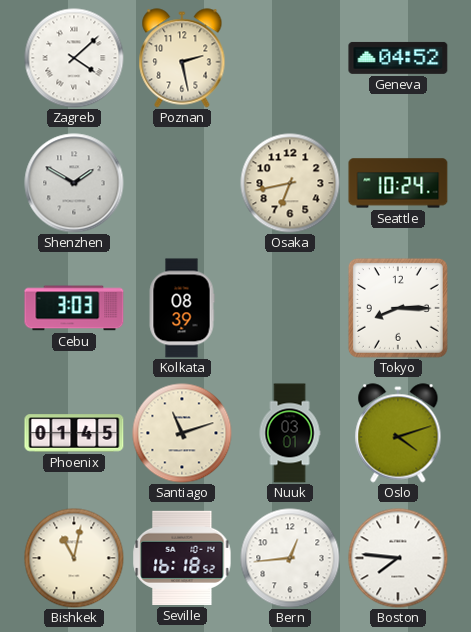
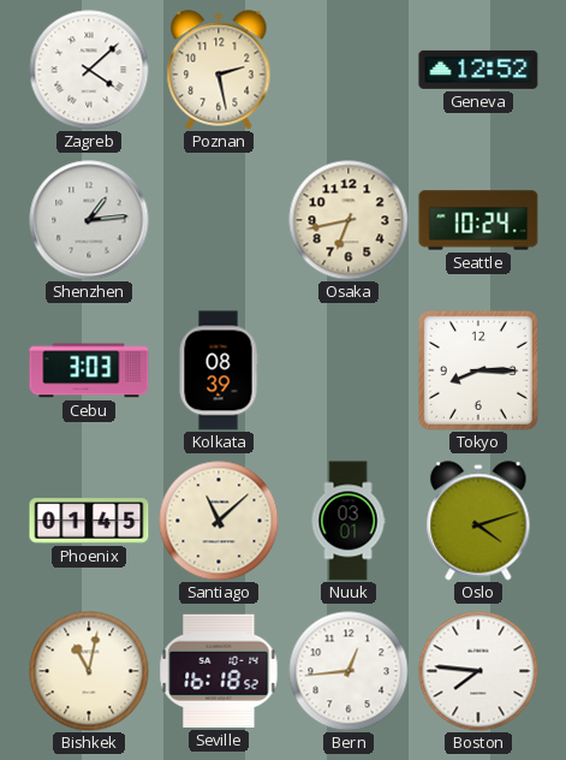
Geneva: 04:52 -> 12:52
Shenzhen: 1:50 -> 1:14
Santiago: 11:12 -> 11:08
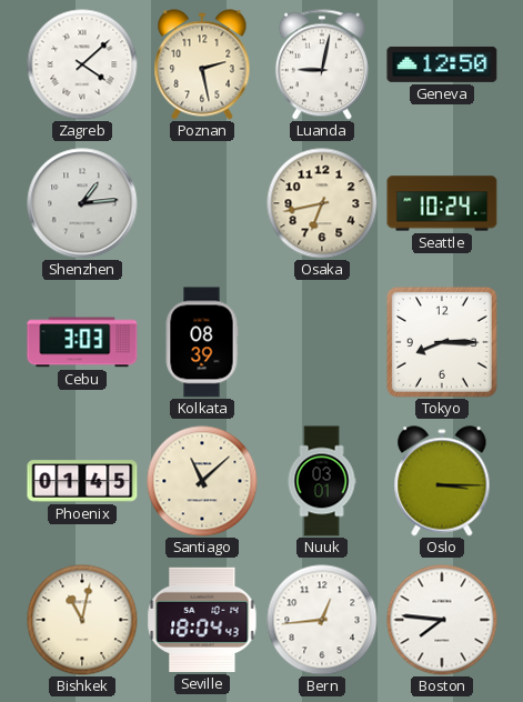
Luanda: none -> 9:02
Geneva: 12:52 -> 12:50
Oslo: 4:12 -> 3:15
Seville: 16:18 -> 18:04
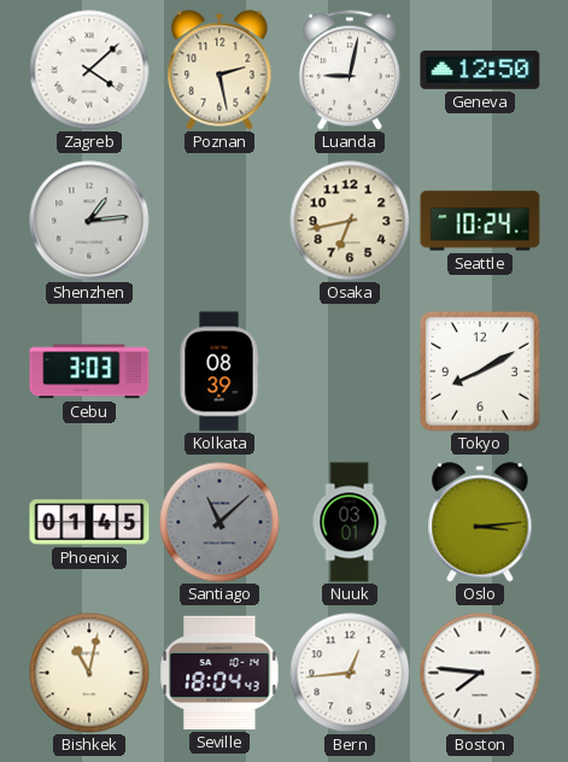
Tokyo: 8:15 -> 8:10
Santiago dial: cream -> grey
Oslo: 3:15 -> 3:14
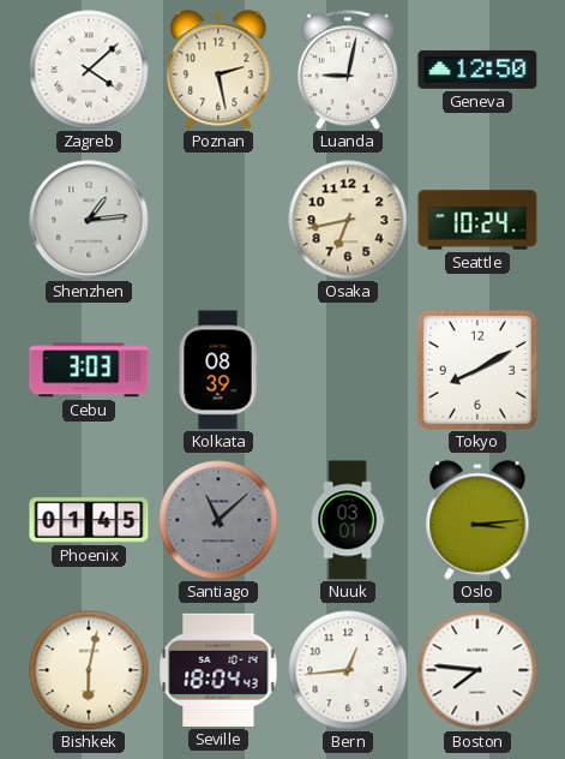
Bishkek: 11:02 -> 6:02
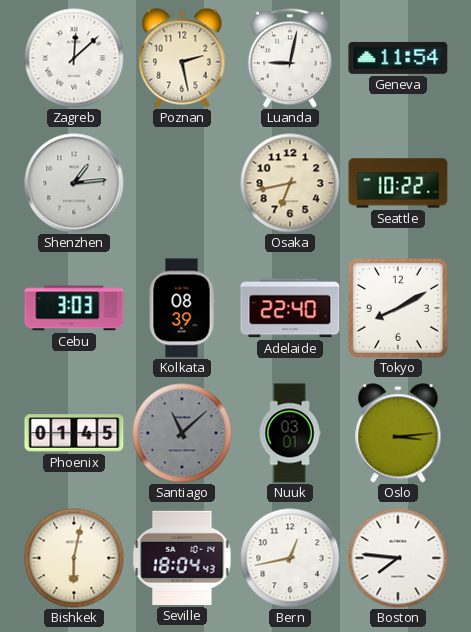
Zagreb: 4:08 -> 12:08
Geneva: 12:50 -> 11:54
Seattle: 10:24 -> 10:22
Adelaide: none -> 22:40
Bern: 12:44 -> 12:43
